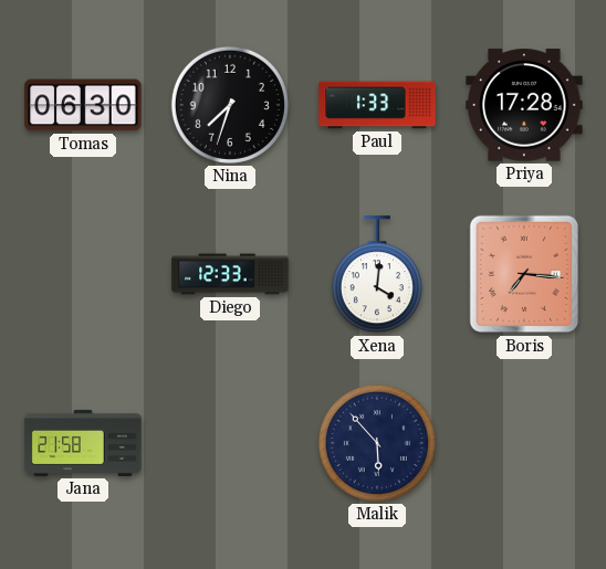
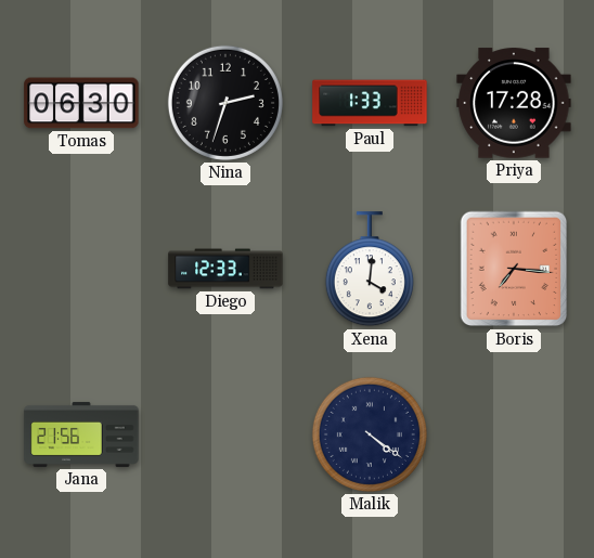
Nina: 7:33 -> 2:33
Jana: 21:58 -> 21:56
Malik: 5:53 -> 4:21
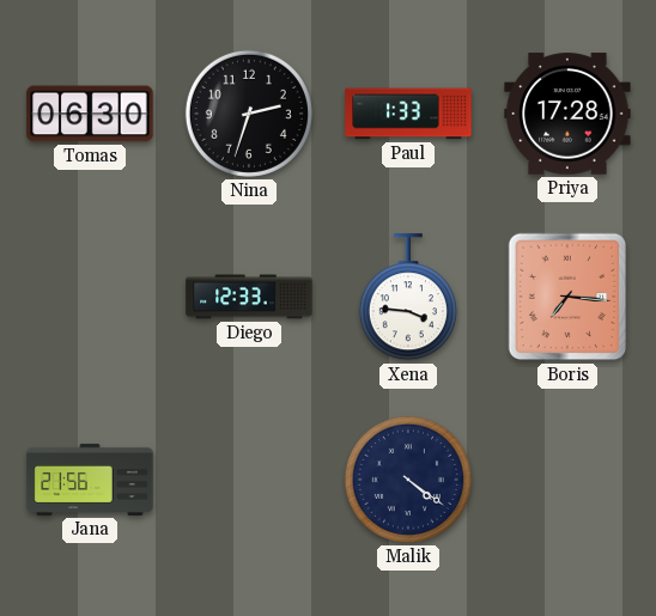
Xena: 4:01 -> 3:46
